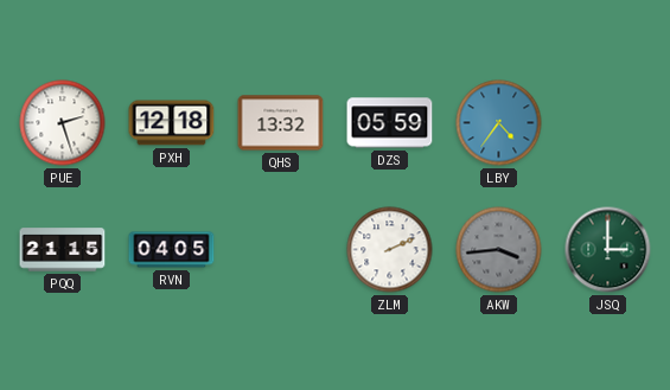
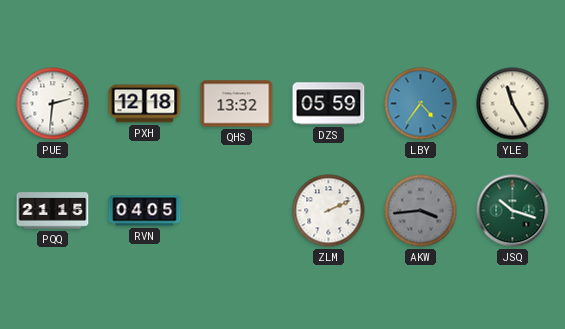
PUE: 2:27 -> 2:31
YLE: none -> 11:25
JSQ: 3:00 -> 10:18
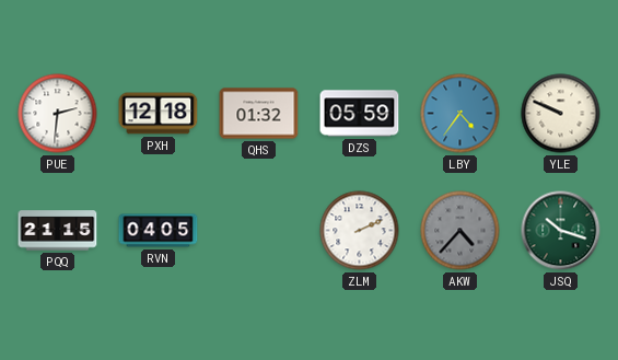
QHS: 13:32 -> 01:32
YLE: 11:25 -> 9:49
AKW: 3:44 -> 4:37
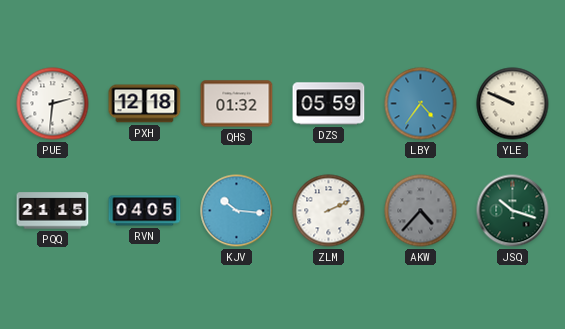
KJV: none -> 10:16
